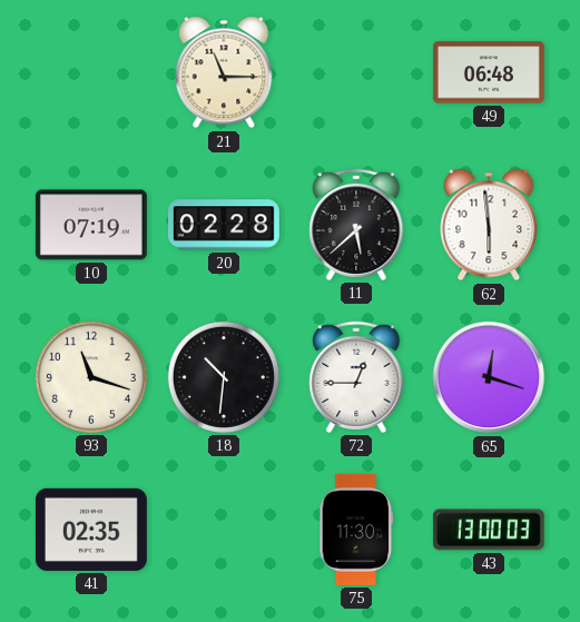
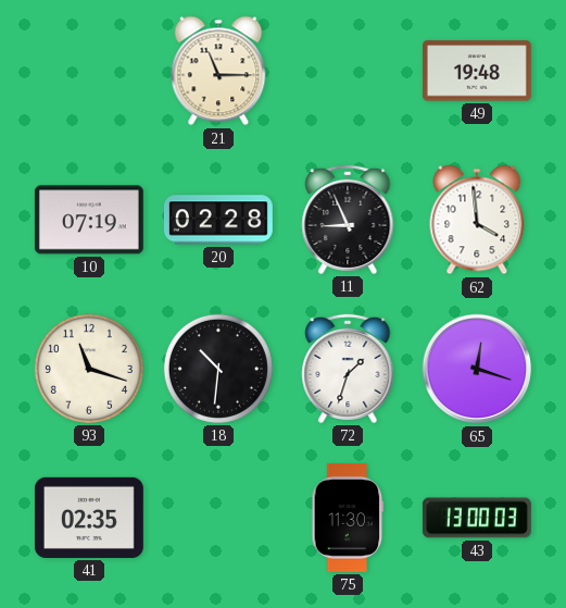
49: 06:48 -> 19:48
11: 5:38 -> 8:56
62: 5:59 -> 3:59
72: 12:45 -> 1:33
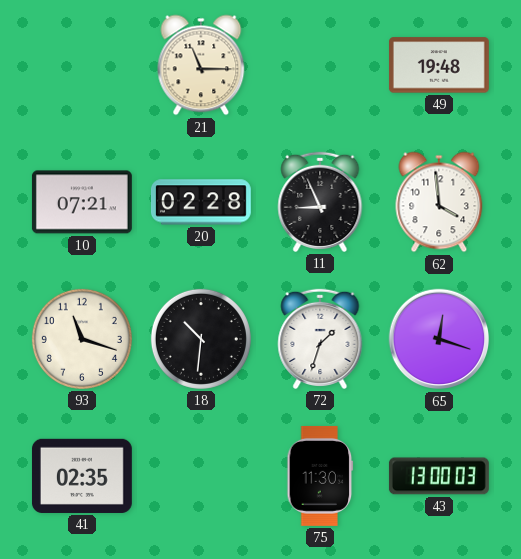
10: 07:19 -> 07:21
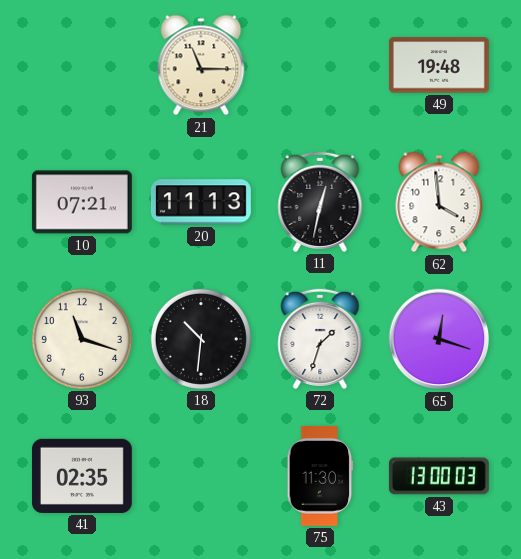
20: 02:28 -> 11:13
11: 8:56 -> 12:32
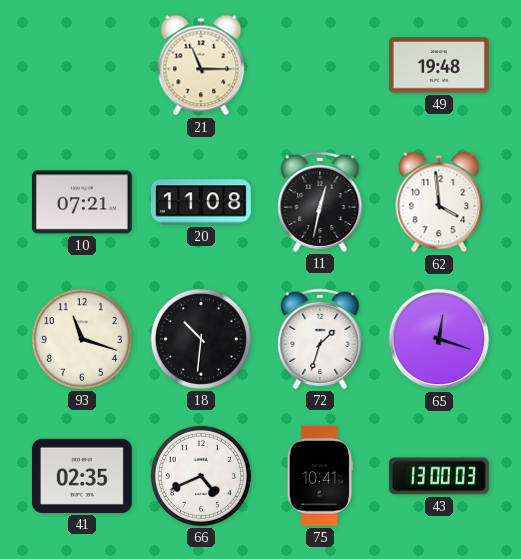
20: 11:13 -> 11:08
66: none -> 4:41
75: 11:30 -> 10:41
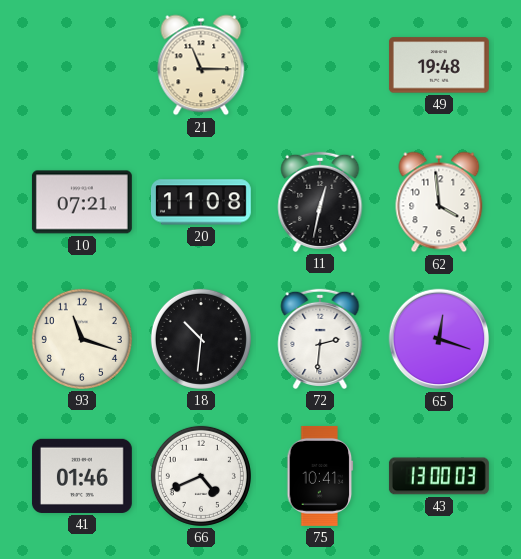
72: 1:33 -> 2:31
41: 02:35 -> 01:46
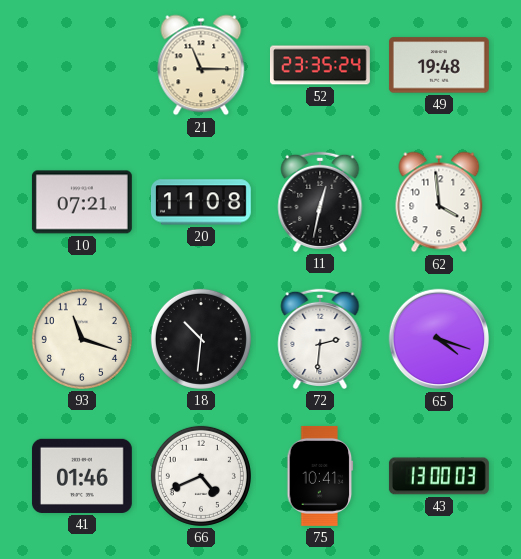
52: none -> 23:35
65: 12:18 -> 4:18
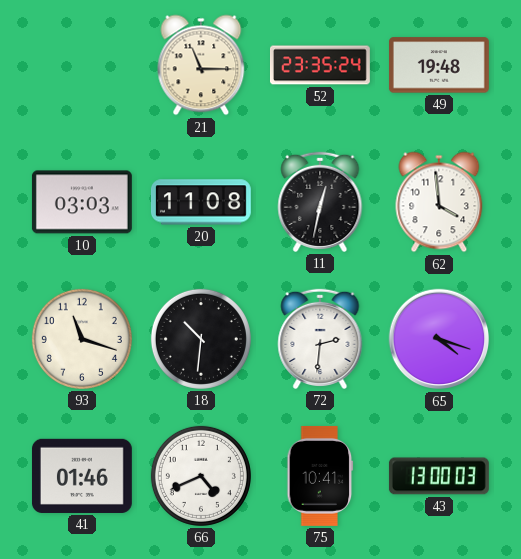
10: 07:21 -> 03:03
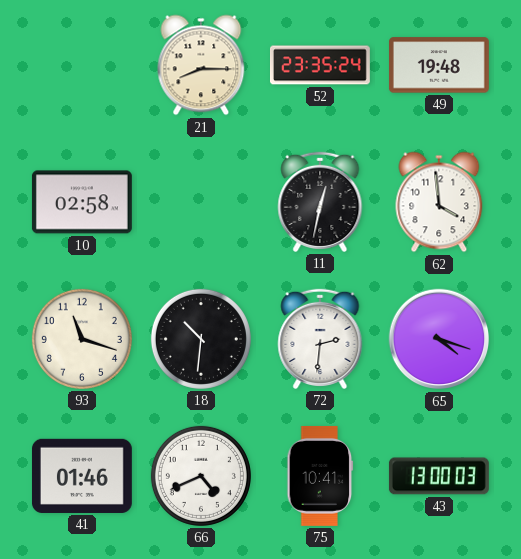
21: 11:15 -> 8:15
10: 03:03 -> 02:58
20: 11:08 -> none
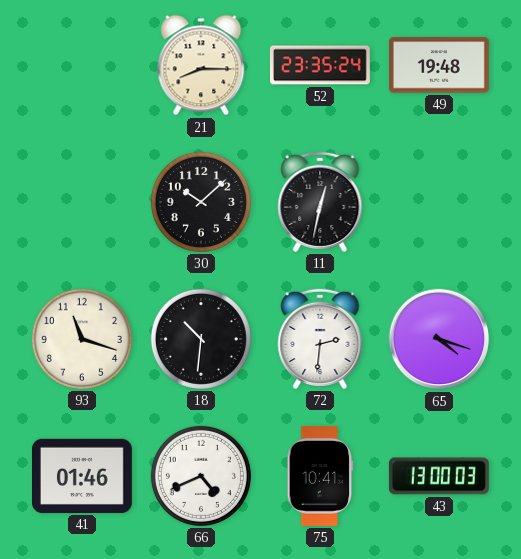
10: 02:58 -> none
30: none -> 10:08
62: 3:59 -> none
